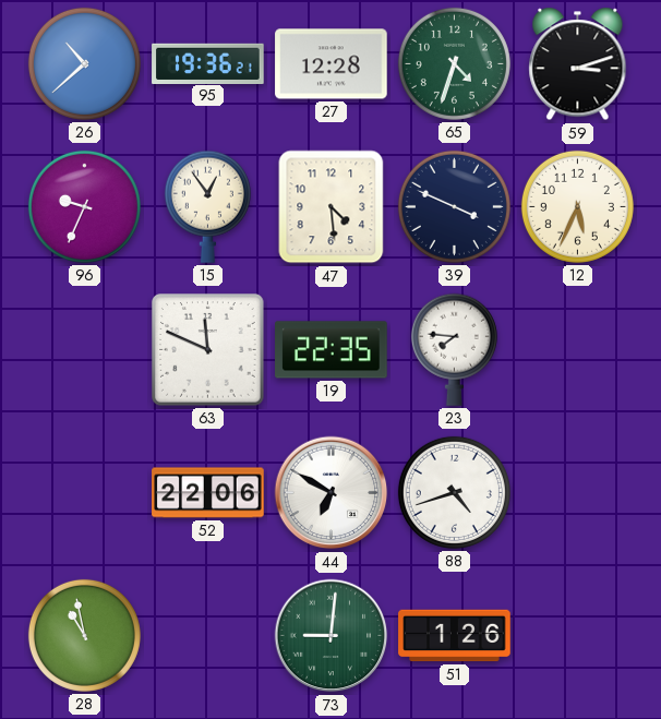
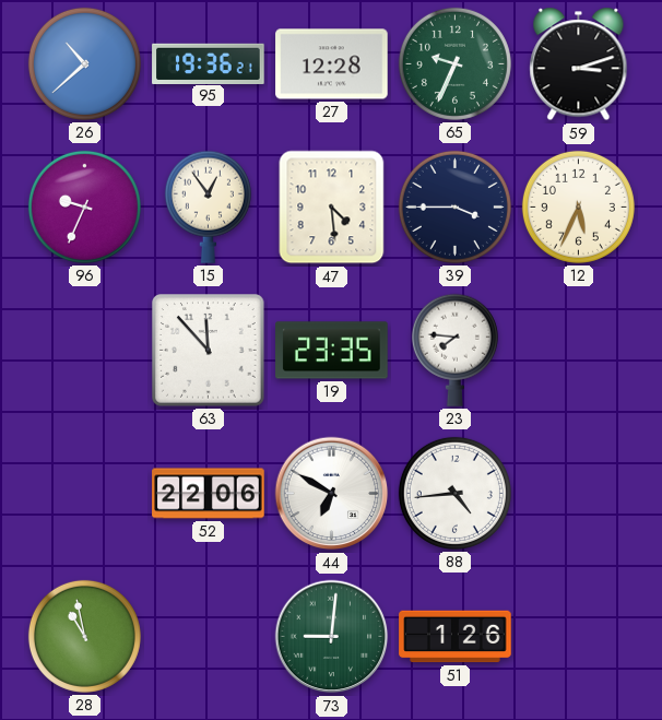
65: 4:33 -> 9:34
39: 3:49 -> 3:45
63: 11:49 -> 11:53
19: 22:35 -> 23:35
88: 4:42 -> 4:44
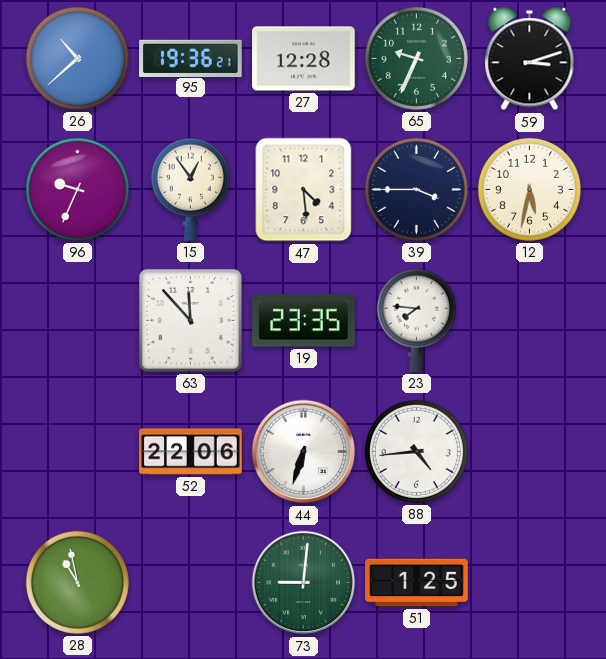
12: 5:34 -> 5:32
44: 6:50 -> 6:33
51: 1:26 -> 1:25
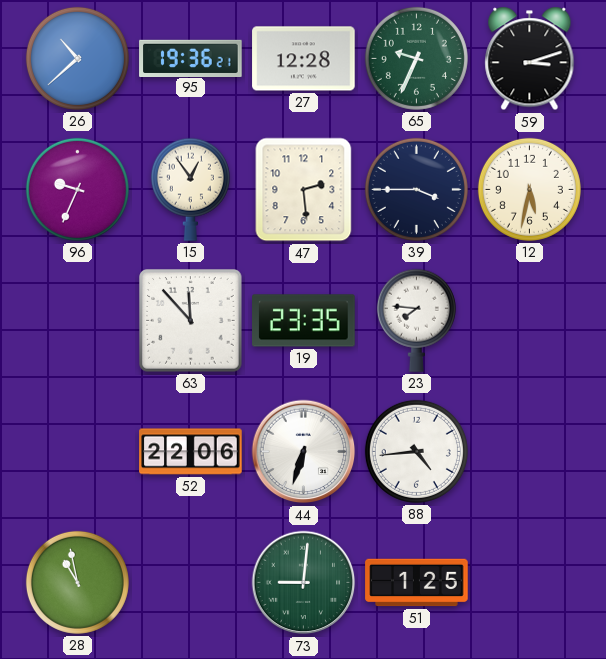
47: 4:29 -> 2:29
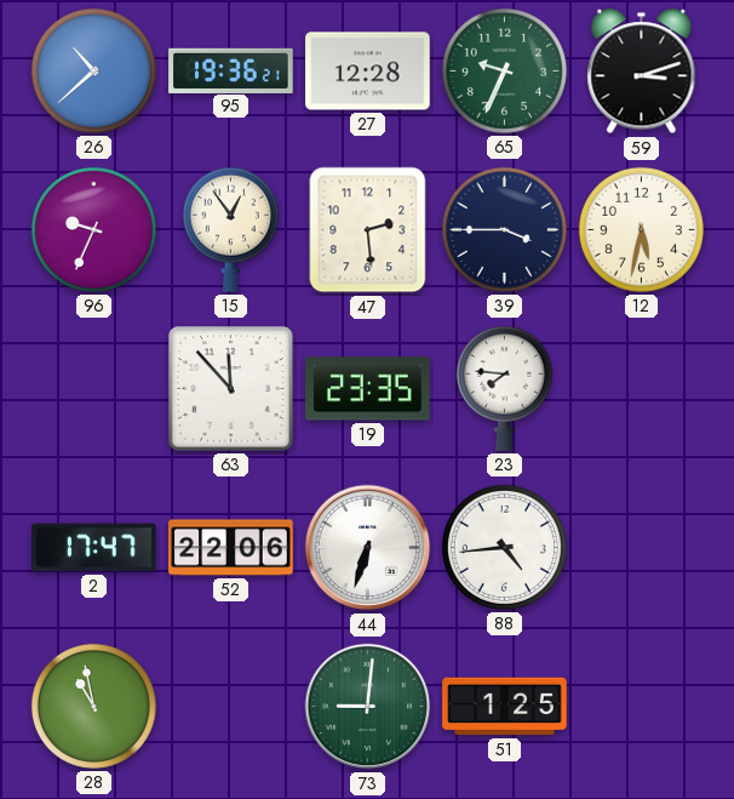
2: none -> 17:47
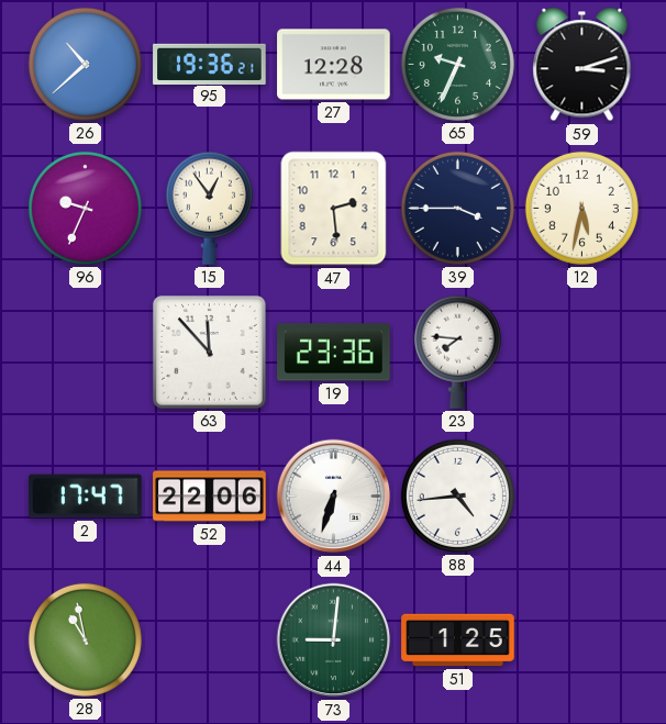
19: 23:35 -> 23:36
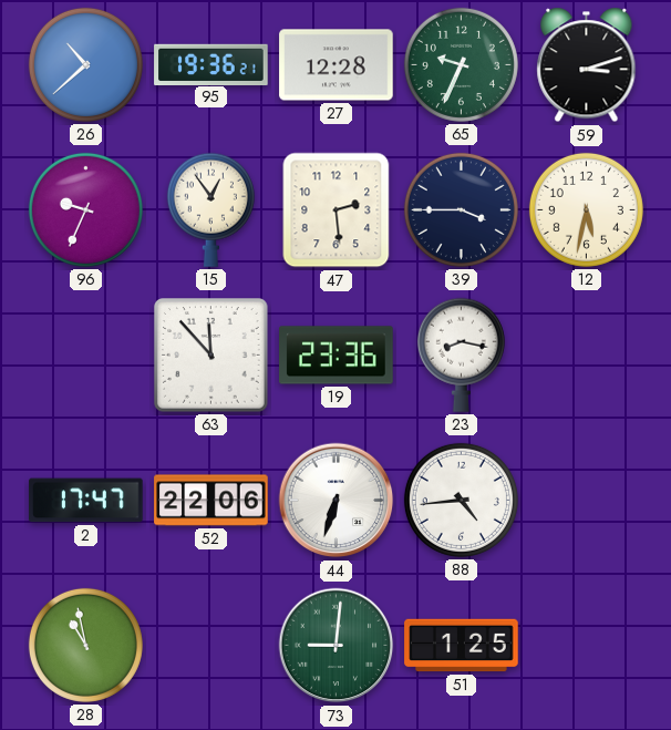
23: 7:46 -> 8:17
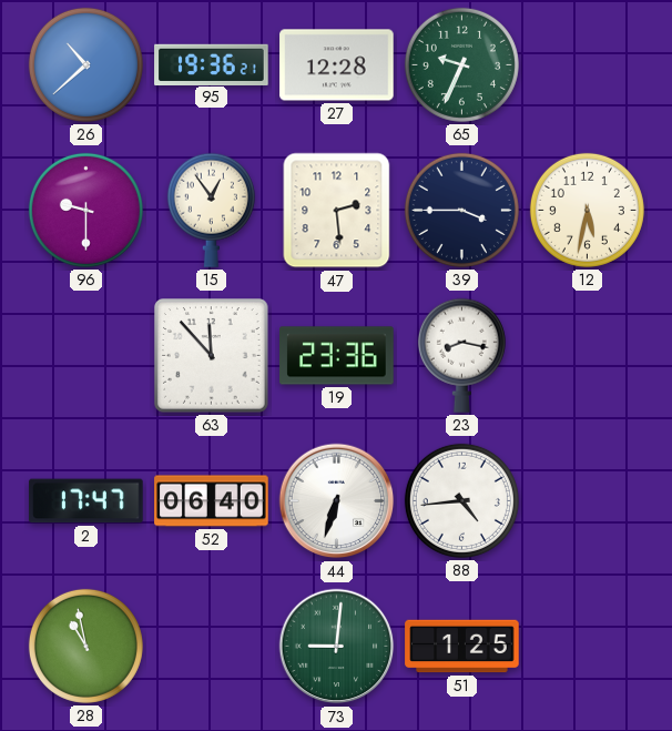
59: 3:12 -> none
96: 9:34 -> 9:30
52: 22:06 -> 06:40
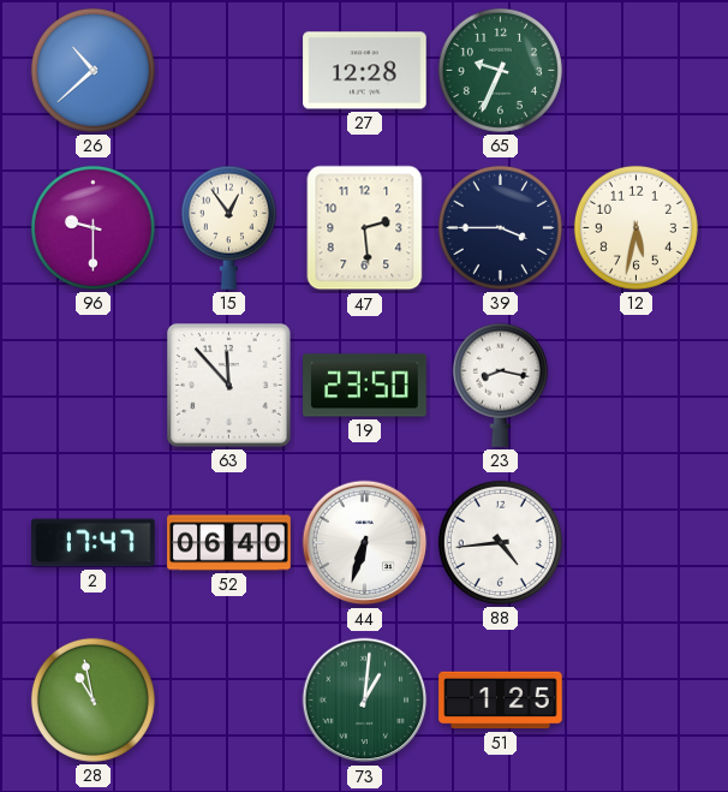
95: 19:36 -> none
19: 23:36 -> 23:50
73: 9:01 -> 1:01
